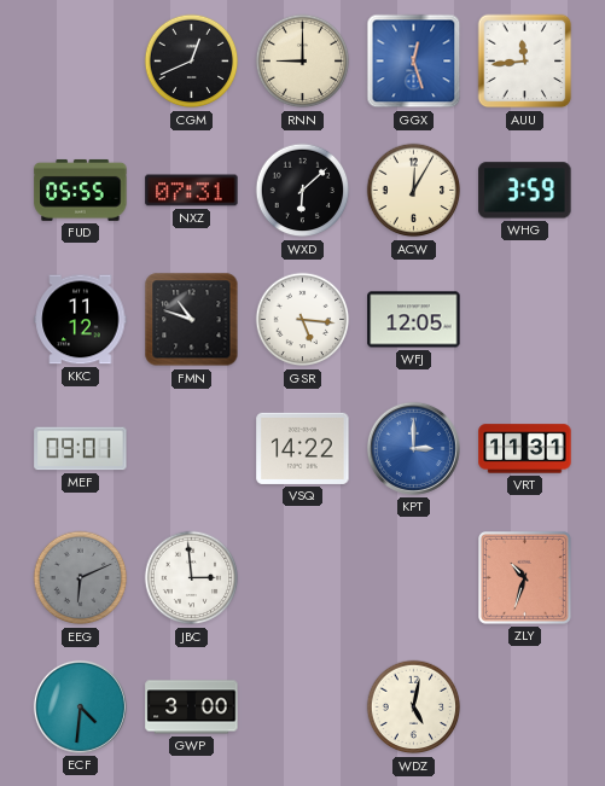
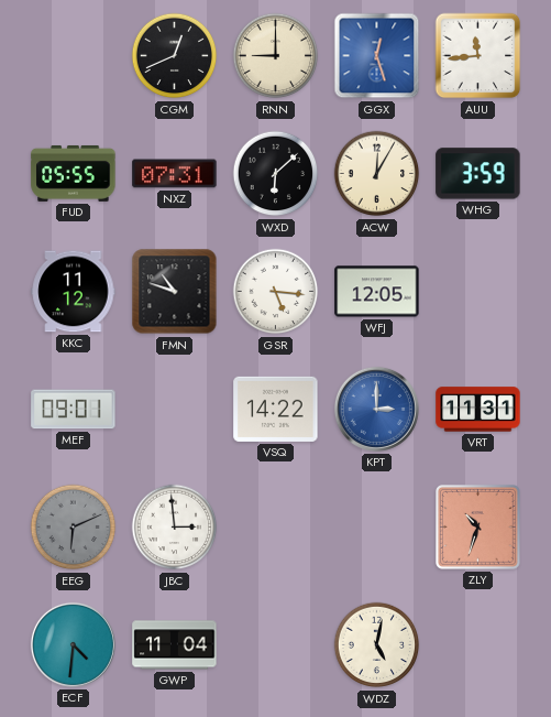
GWP: 3:00 -> 11:04
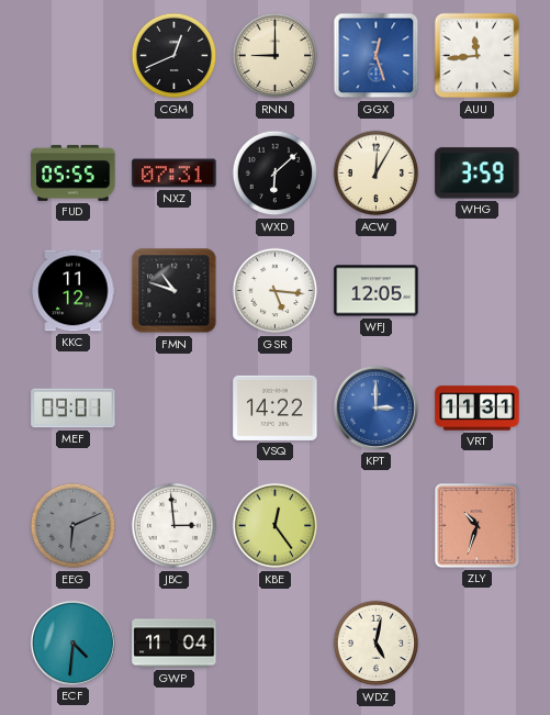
KBE: none -> 12:24
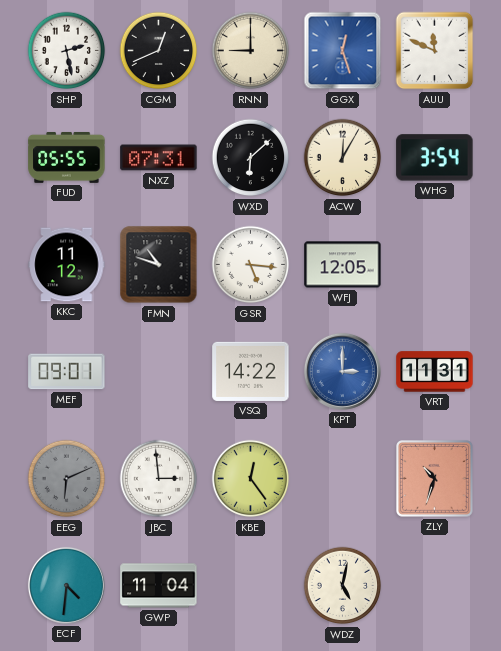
SHP: none -> 2:28
AUU: 11:44 -> 11:49
WHG: 3:59 -> 3:54
